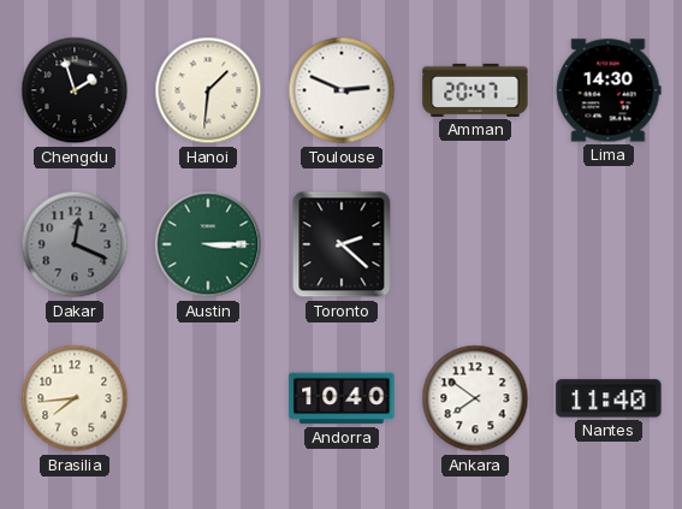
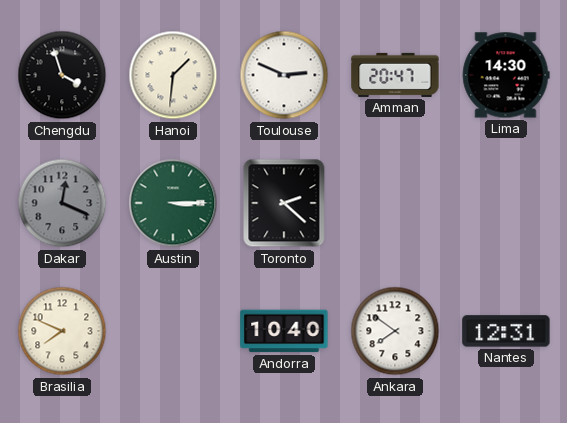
Chengdu: 1:57 -> 3:57
Brasilia: 7:44 -> 7:49
Nantes: 11:40 -> 12:31
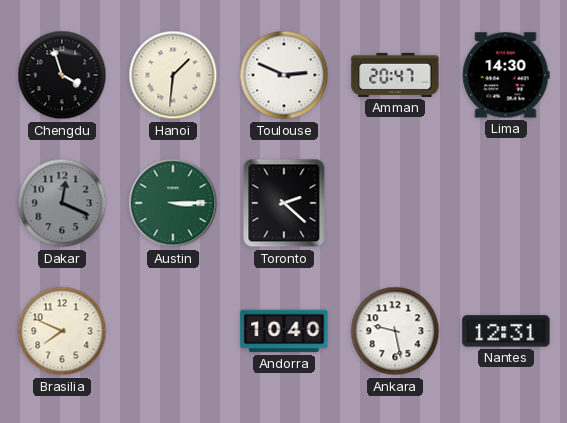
Ankara: 7:51 -> 9:28
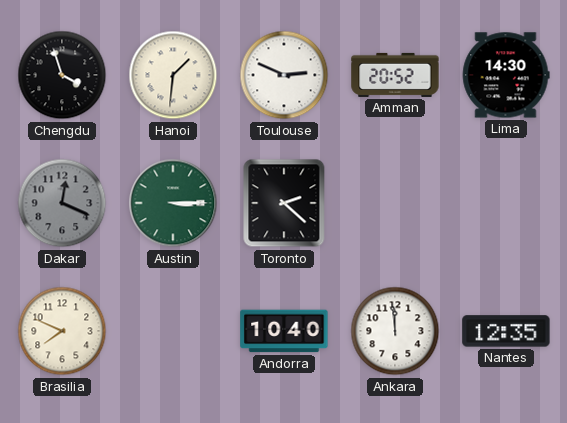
Amman: 20:47 -> 20:52
Ankara: 9:28 -> 11:59
Nantes: 12:31 -> 12:35
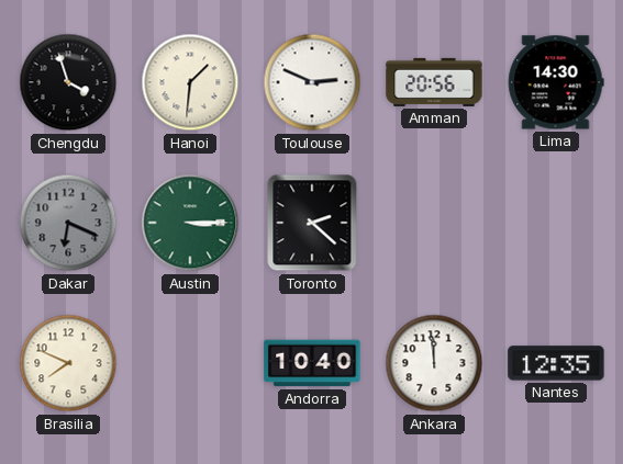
Amman: 20:52 -> 20:56
Dakar: 12:19 -> 6:19
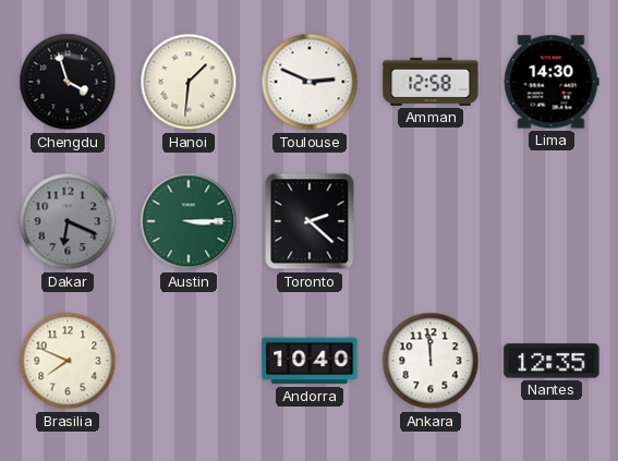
Amman: 20:56 -> 12:58
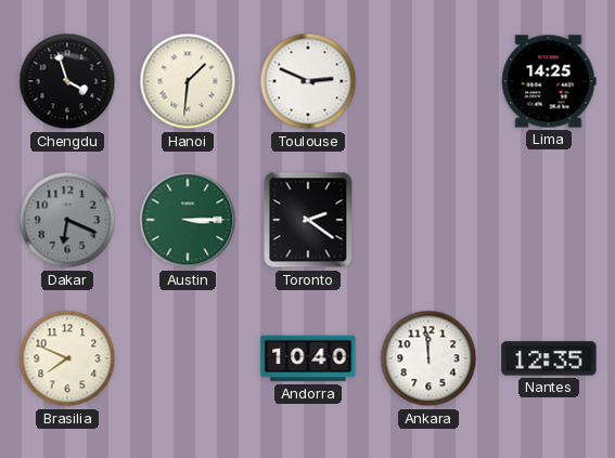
Amman: 12:58 -> none
Lima: 14:30 -> 14:25
Toronto: 2:22 -> 2:21
